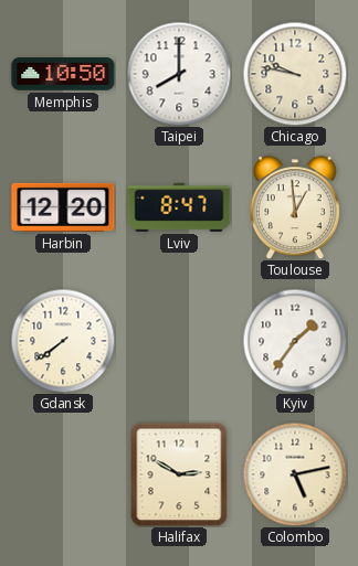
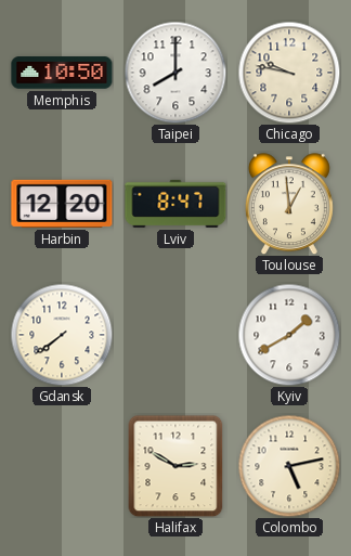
Kyiv: 1:36 -> 1:40
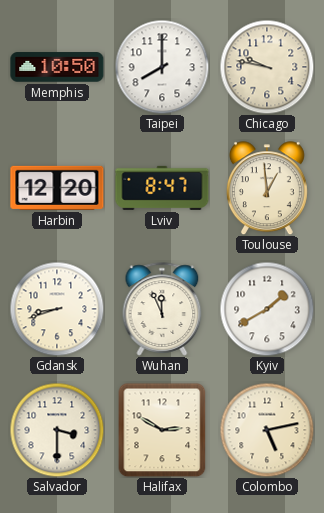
Gdansk: 7:39 -> 8:42
Wuhan: none -> 11:56
Salvador: none -> 3:30
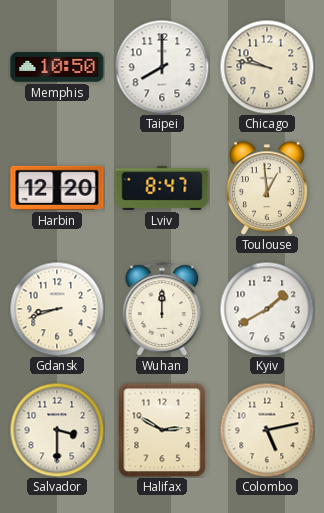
Wuhan: 11:56 -> 12:00
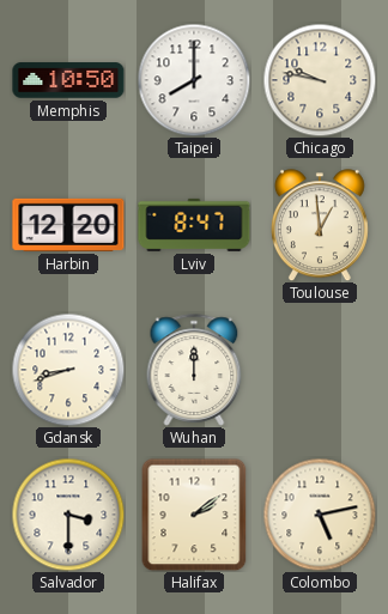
Kyiv: 1:40 -> none
Halifax: 2:50 -> 2:09
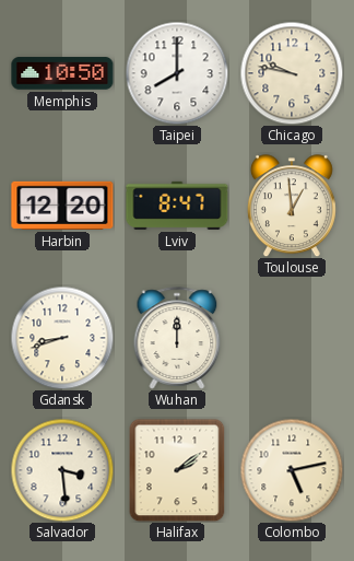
Salvador: 3:30 -> 3:29
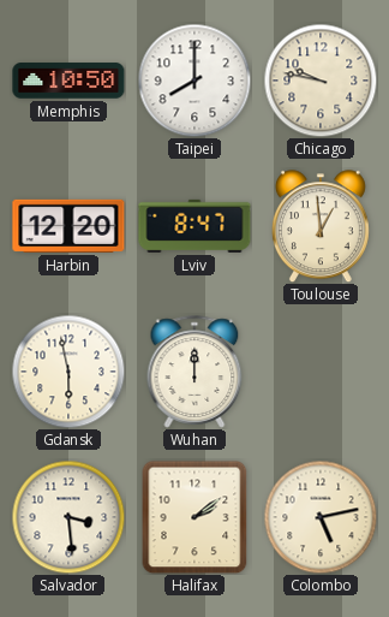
Gdansk: 8:42 -> 5:58
